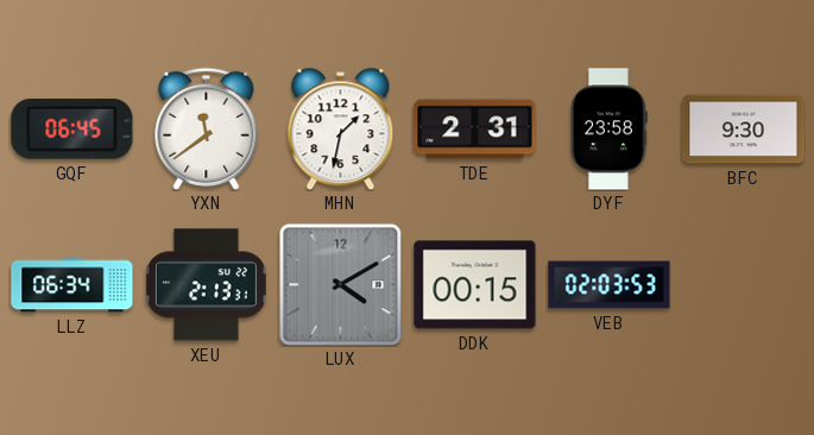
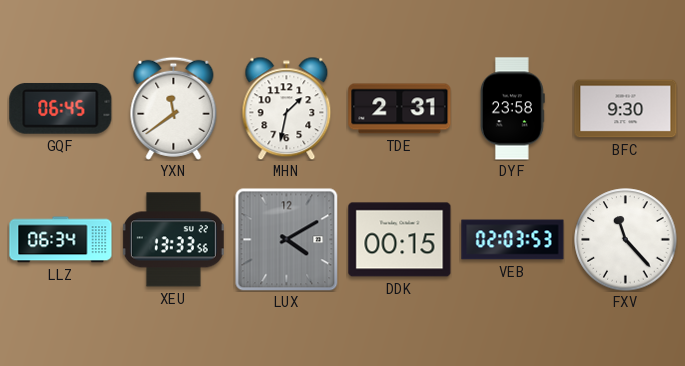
XEU: 2:13 -> 13:33
FXV: none -> 11:23
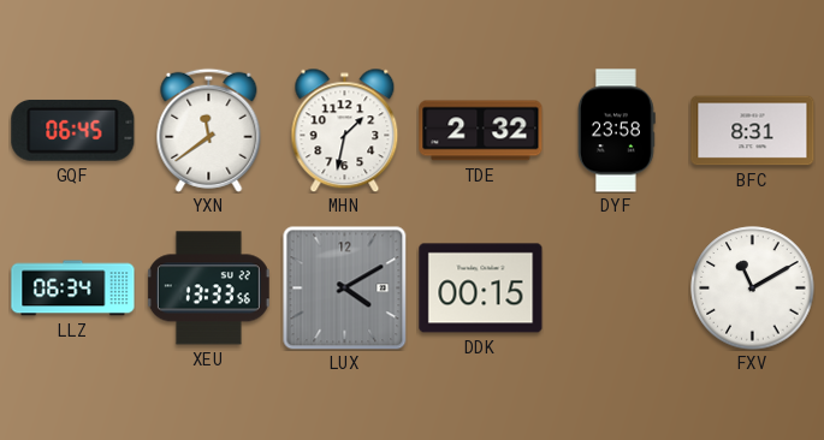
TDE: 2:31 -> 2:32
BFC: 9:30 -> 8:31
VEB: 02:03 -> none
FXV: 11:23 -> 11:10
